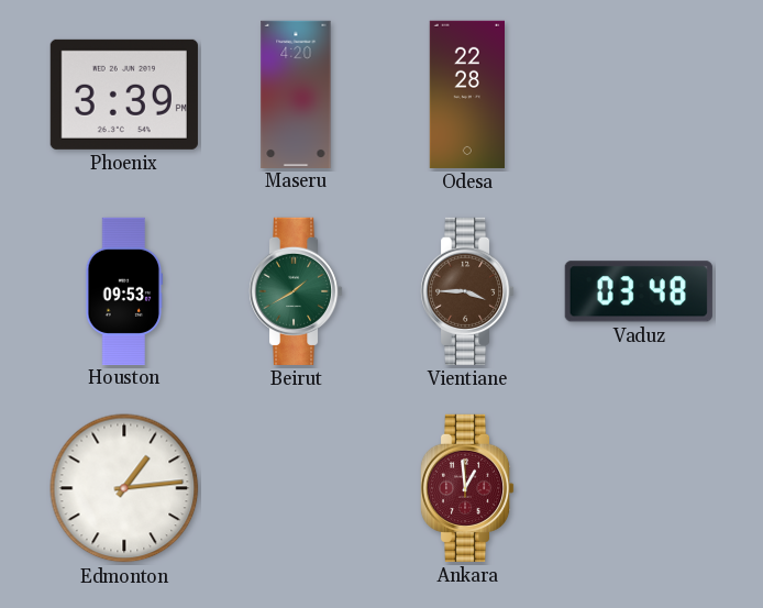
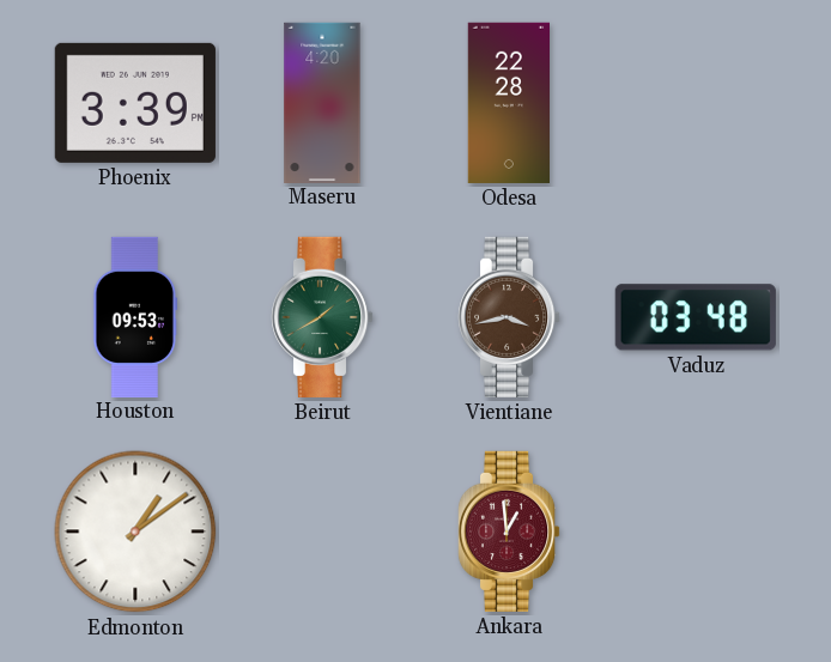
Vientiane: 3:45 -> 3:43
Edmonton: 1:14 -> 1:09
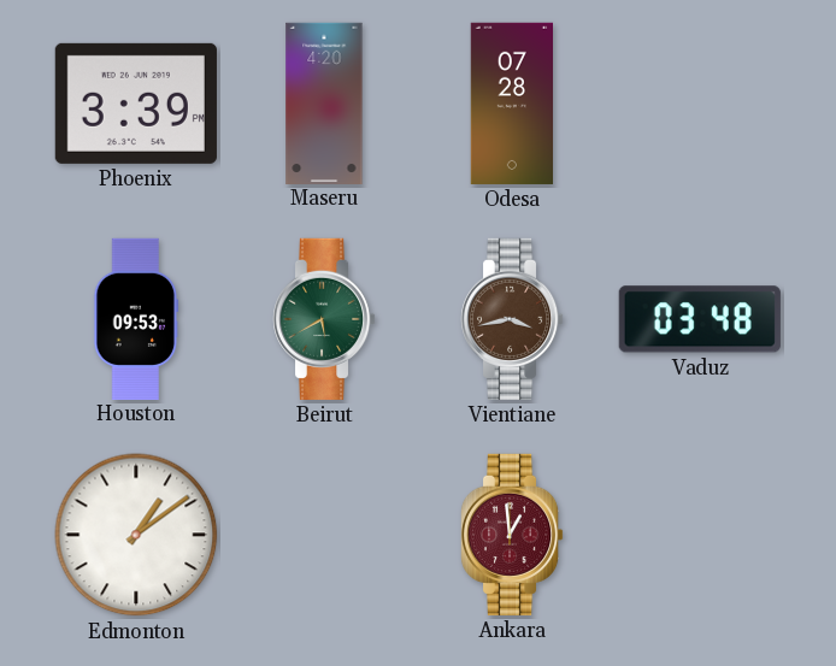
Odesa: 22:28 -> 07:28
Beirut: 1:40 -> 5:40
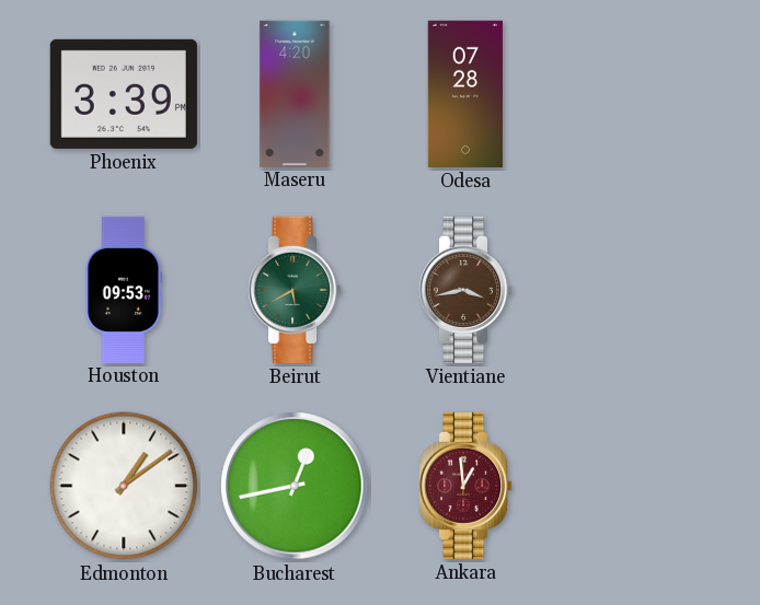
Vaduz: 03:48 -> none
Bucharest: none -> 12:43
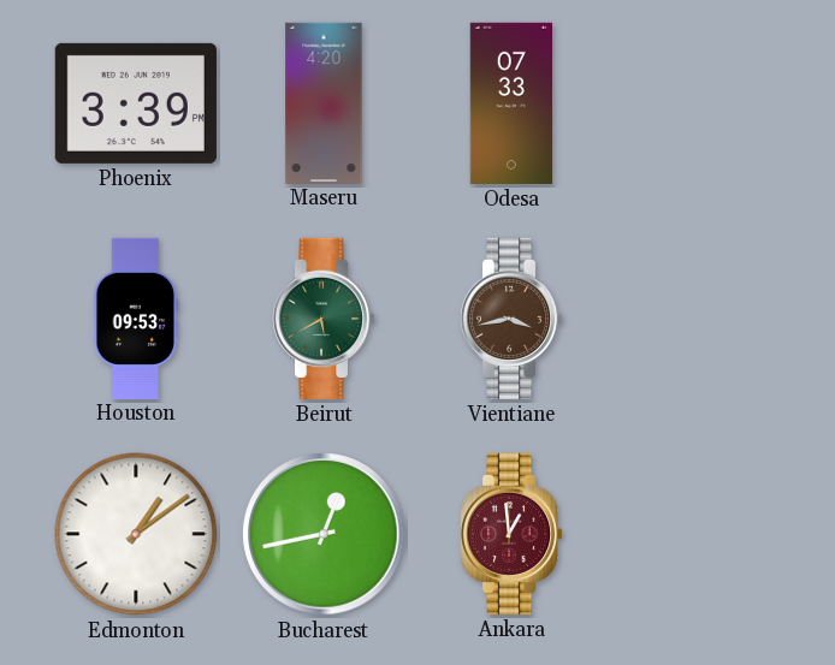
Odesa: 07:28 -> 07:33
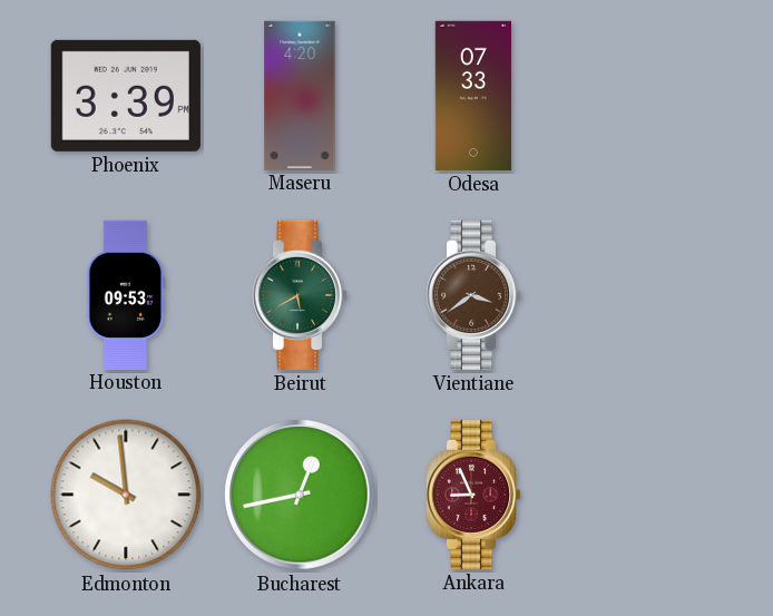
Vientiane: 3:43 -> 3:39
Edmonton: 1:09 -> 9:59
Ankara: 12:59 -> 8:56
